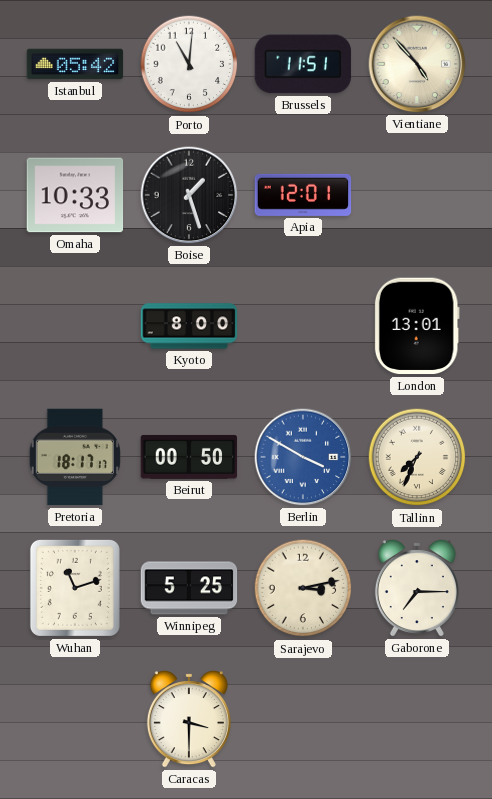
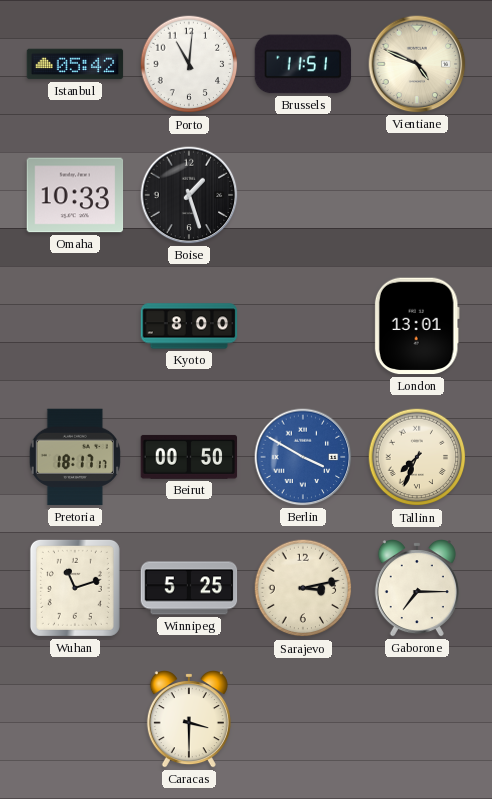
Vientiane: 4:53 -> 4:49
Apia: 12:01 -> none
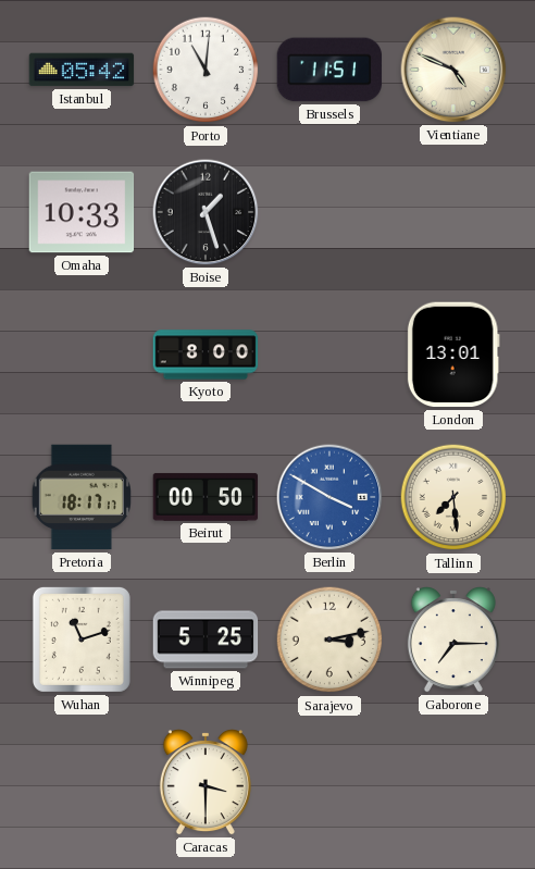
Tallinn: 7:34 -> 7:29
